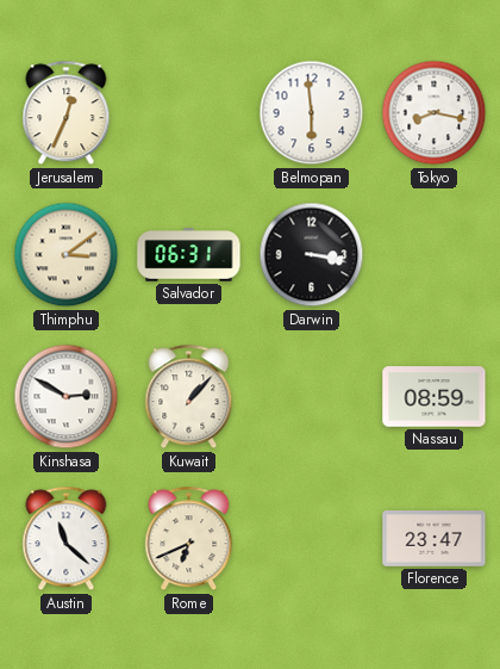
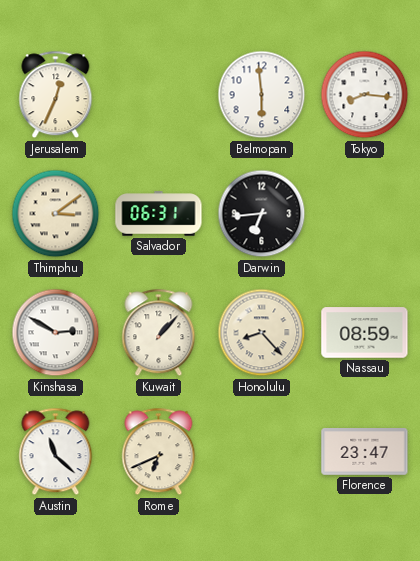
Tokyo: 8:17 -> 8:16
Darwin: 3:17 -> 6:44
Honolulu: none -> 8:23
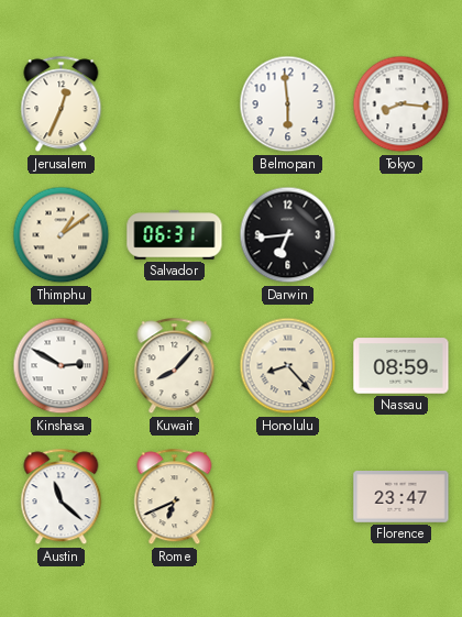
Thimphu: 3:09 -> 1:09
Kuwait: 1:07 -> 8:07
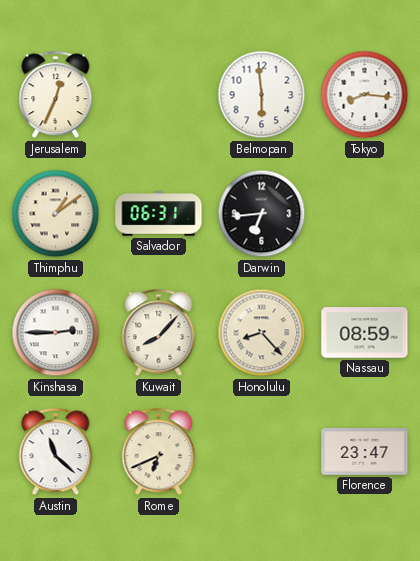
Kinshasa: 2:50 -> 2:45
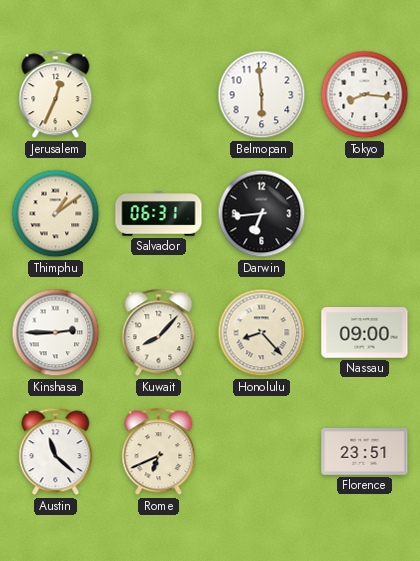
Nassau: 08:59 -> 09:00
Florence: 23:47 -> 23:51
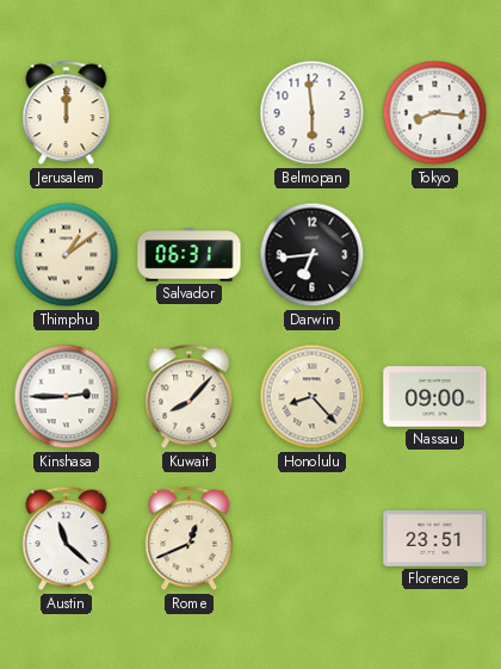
Jerusalem: 12:34 -> 12:00
Rome: 6:41 -> 12:41
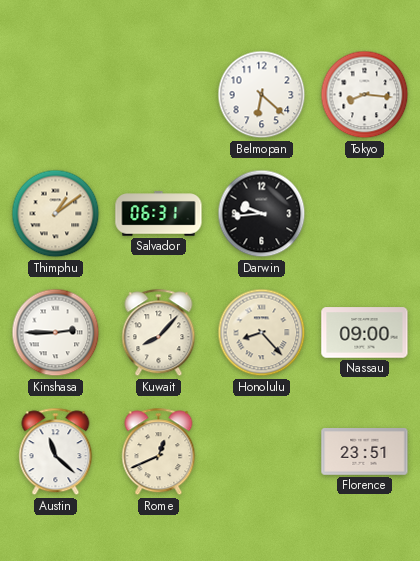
Jerusalem: 12:00 -> none
Belmopan: 5:59 -> 6:22
Darwin: 6:44 -> 9:44
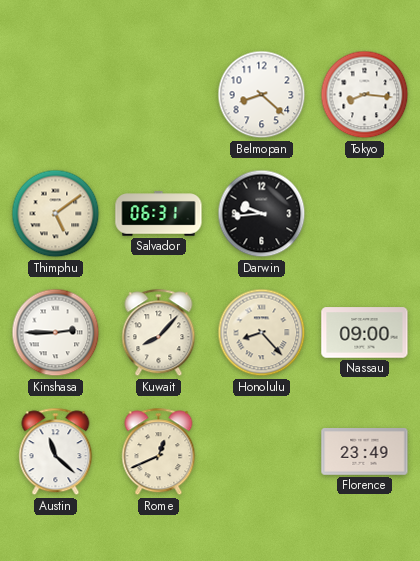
Belmopan: 6:22 -> 8:22
Thimphu: 1:09 -> 5:09
Florence: 23:51 -> 23:49
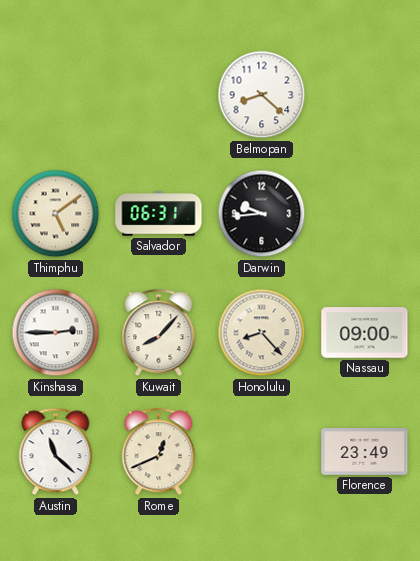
Tokyo: 8:16 -> none
